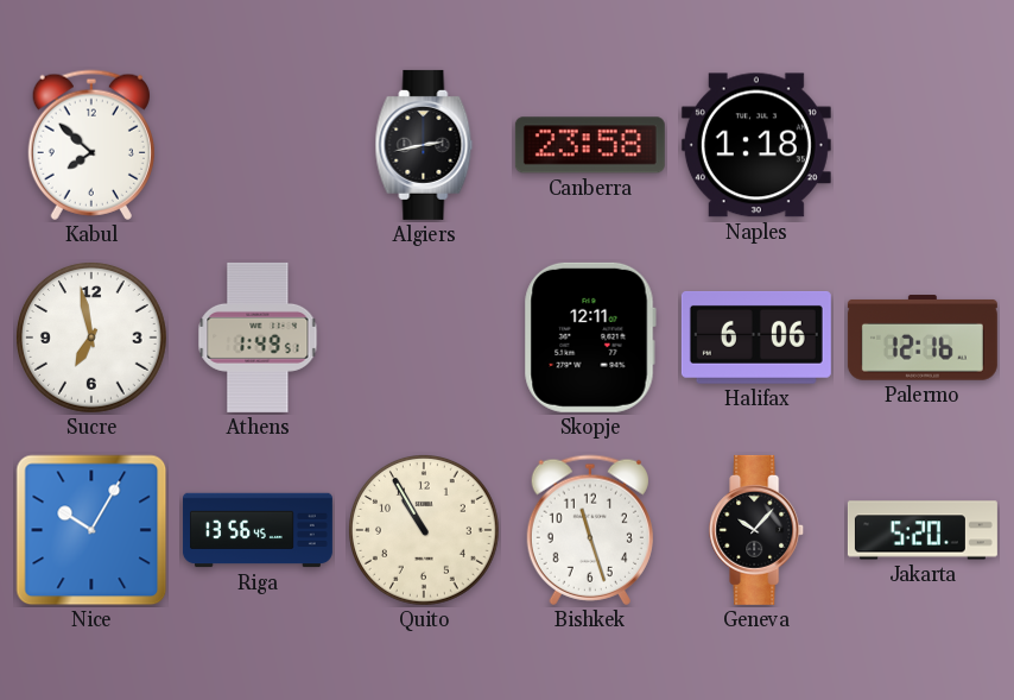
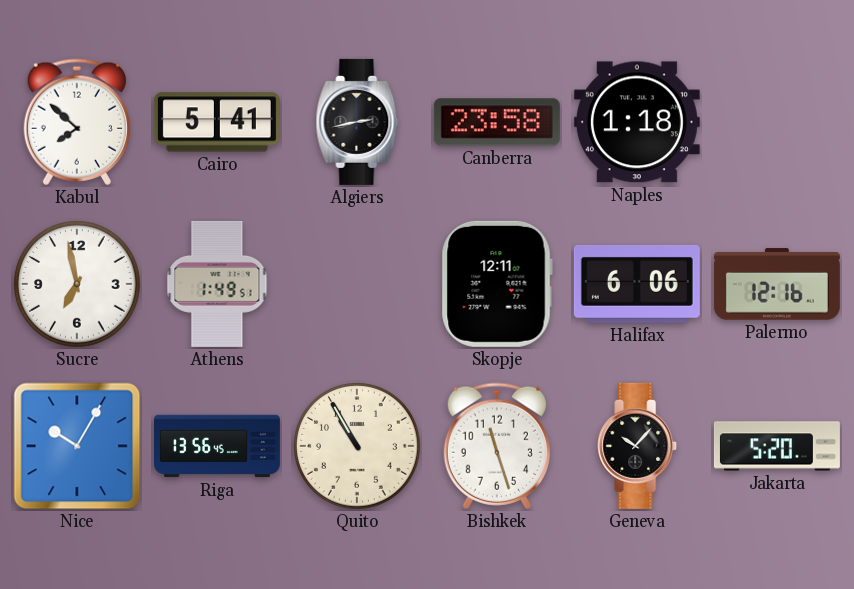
Cairo: none -> 5:41
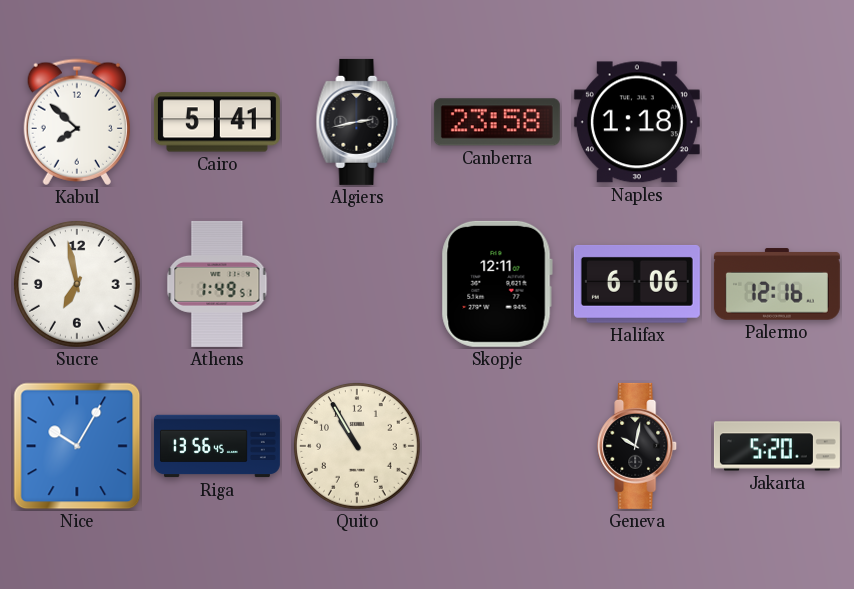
Bishkek: 11:27 -> none
Geneva: 10:07 -> 10:02
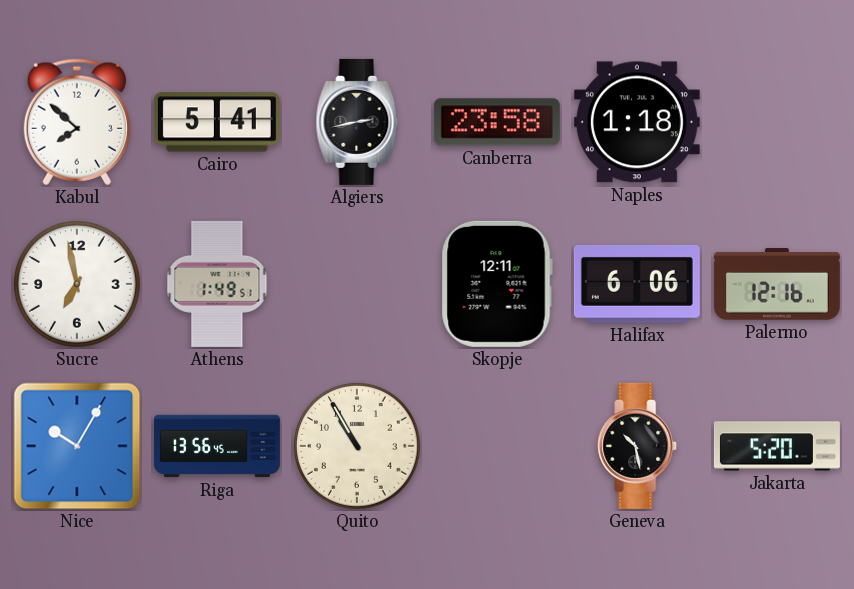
Geneva: 10:02 -> 10:28
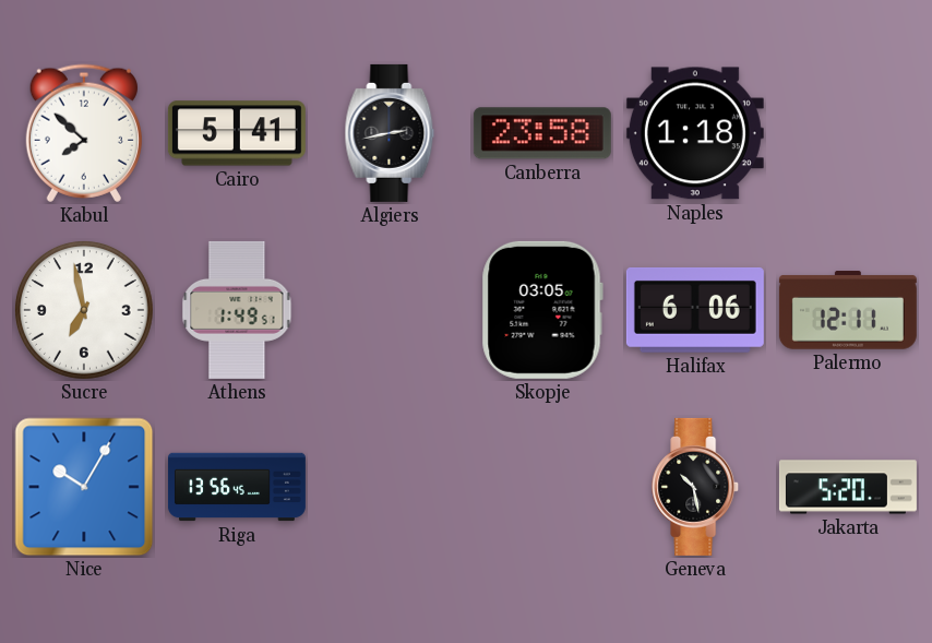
Skopje: 12:11 -> 03:05
Palermo: 12:16 -> 12:11
Quito: 10:55 -> none
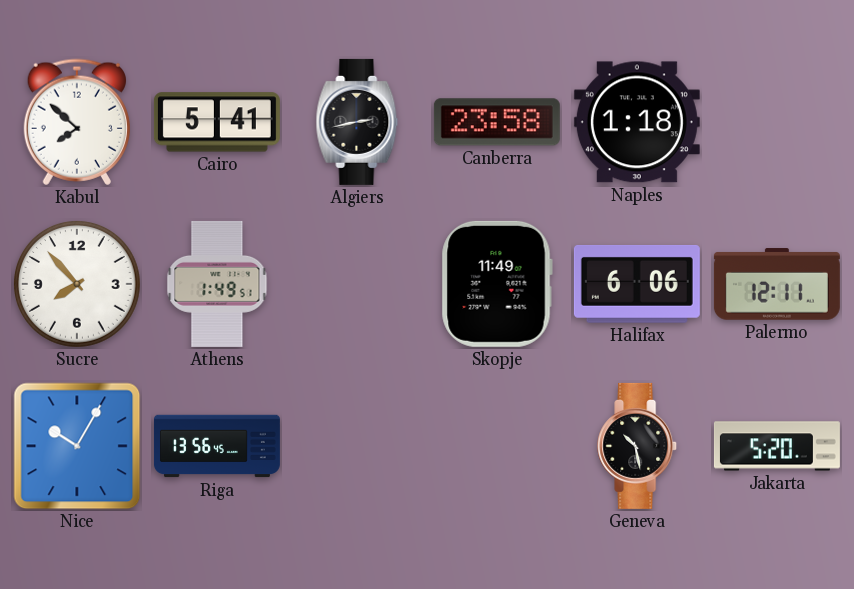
Sucre: 6:58 -> 7:53
Skopje: 03:05 -> 11:49
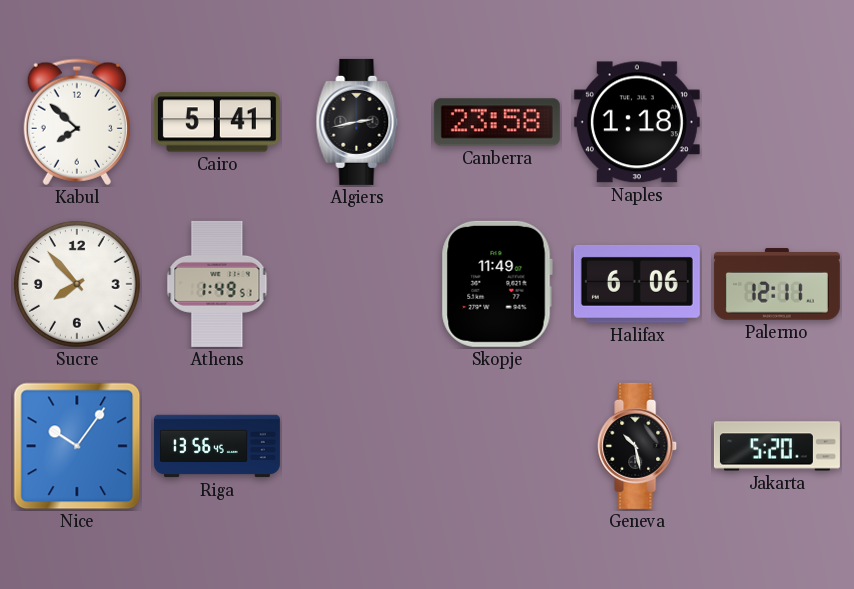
Nice: 10:05 -> 10:06
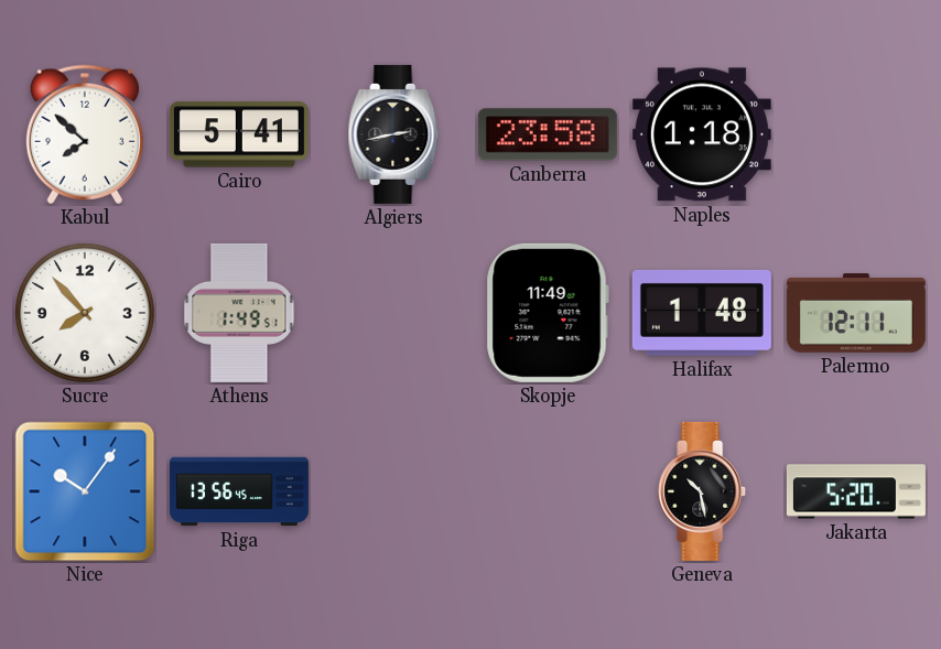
Halifax: 6:06 -> 1:48
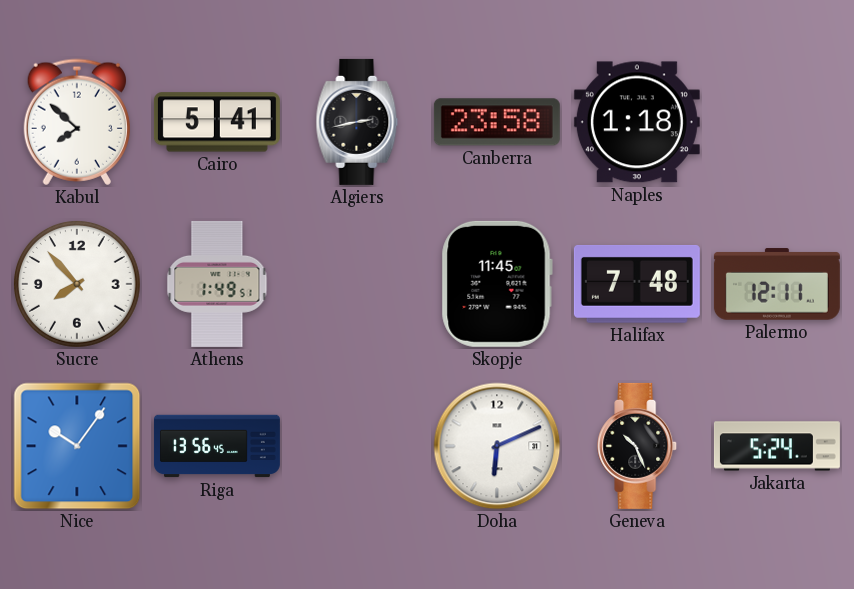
Skopje: 11:49 -> 11:45
Halifax: 1:48 -> 7:48
Doha: none -> 6:11
Geneva: 10:28 -> 10:26
Jakarta: 5:20 -> 5:24
